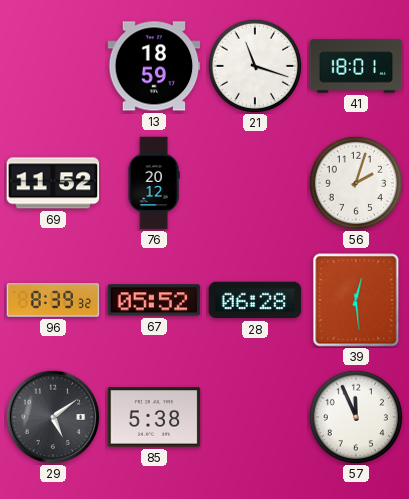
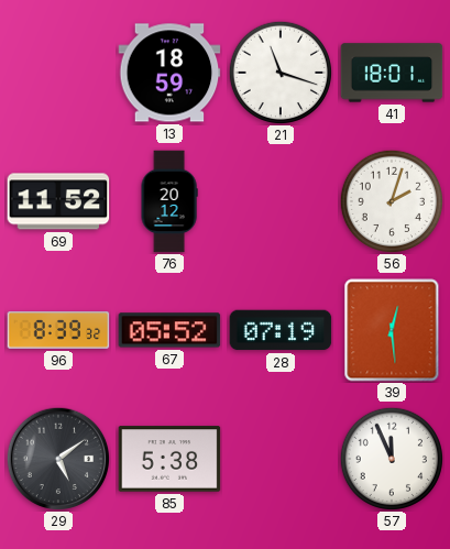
28: 06:28 -> 07:19
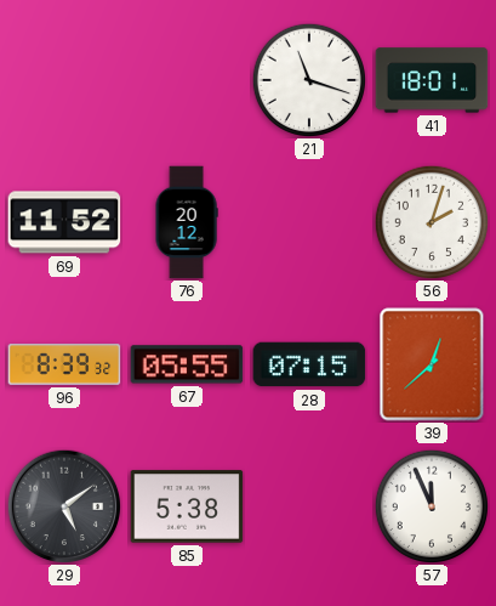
13: 18:59 -> none
67: 05:52 -> 05:55
28: 07:19 -> 07:15
39: 12:29 -> 12:38
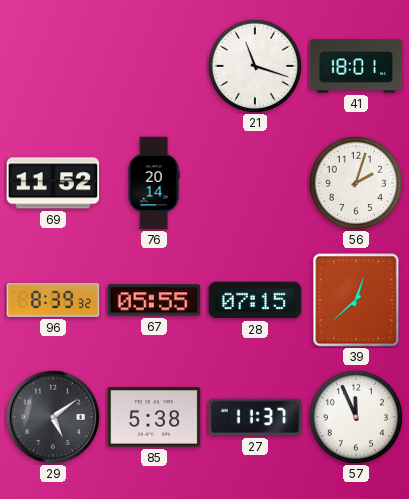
76: 20:12 -> 20:14
27: none -> 11:37
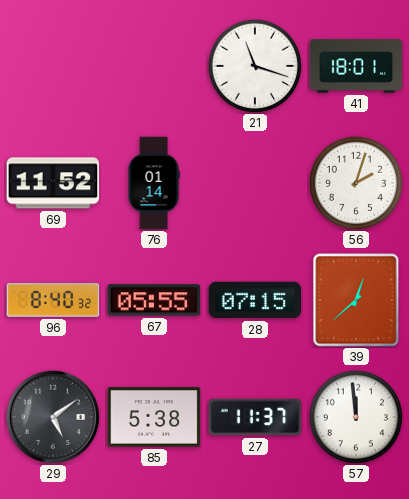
76: 20:14 -> 01:14
96: 8:39 -> 8:40
57: 11:56 -> 11:59
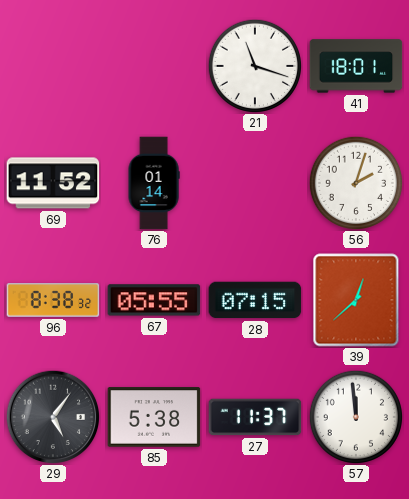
96: 8:40 -> 8:38
29: 5:09 -> 5:06
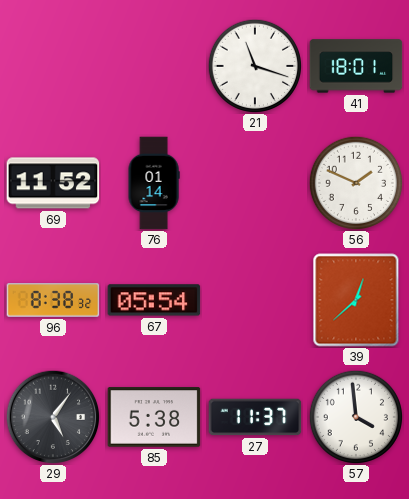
56: 2:03 -> 1:49
67: 05:55 -> 05:54
28: 07:15 -> none
57: 11:59 -> 3:59
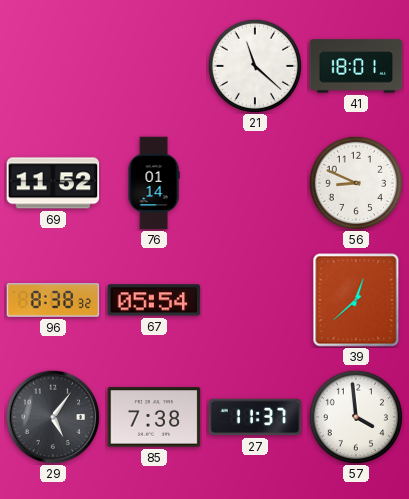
21: 11:18 -> 11:22
56: 1:49 -> 8:49
85: 5:38 -> 7:38
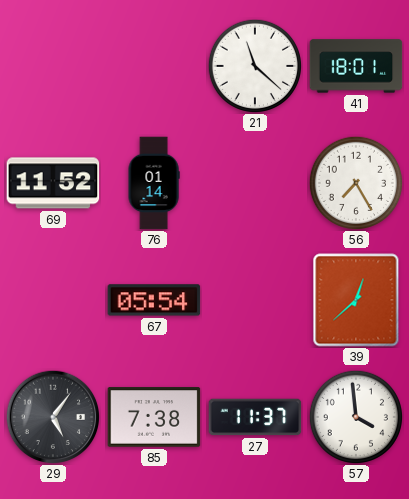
56: 8:49 -> 7:25
96: 8:38 -> none
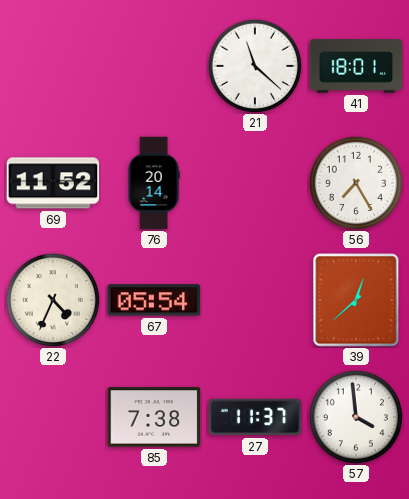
76: 01:14 -> 20:14
22: none -> 4:34
29: 5:06 -> none
